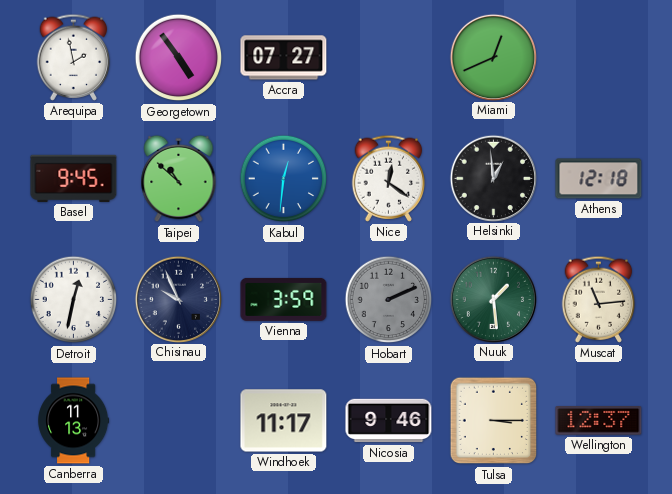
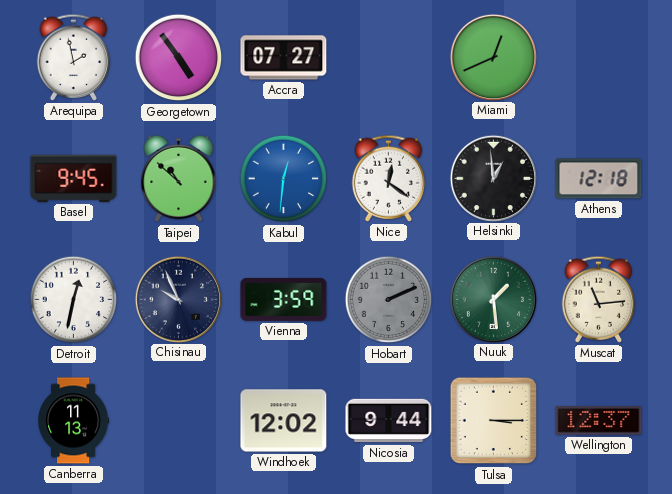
Windhoek: 11:17 -> 12:02
Nicosia: 9:46 -> 9:44
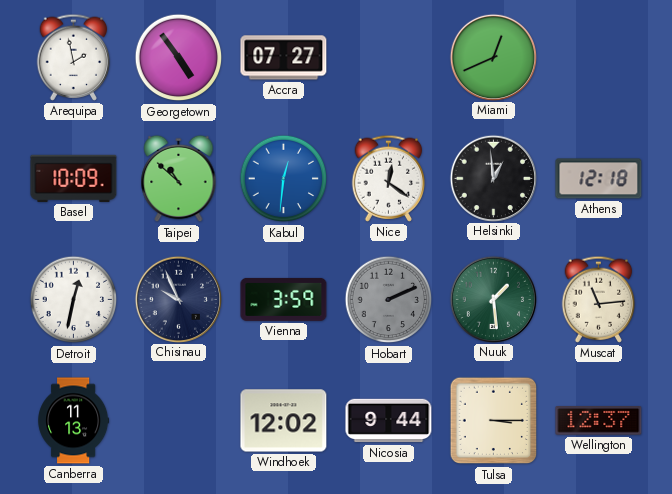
Basel: 9:45 -> 10:09
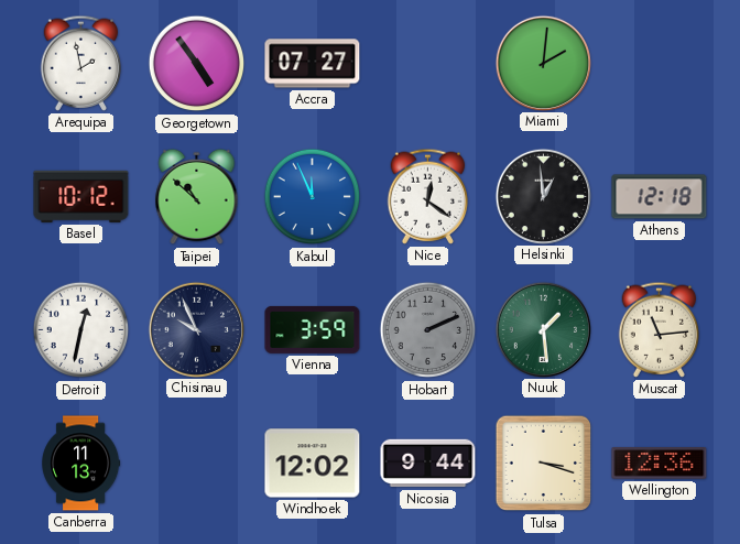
Miami: 12:41 -> 2:01
Basel: 10:09 -> 10:12
Kabul: 12:31 -> 11:56
Tulsa: 3:15 -> 3:18
Wellington: 12:37 -> 12:36
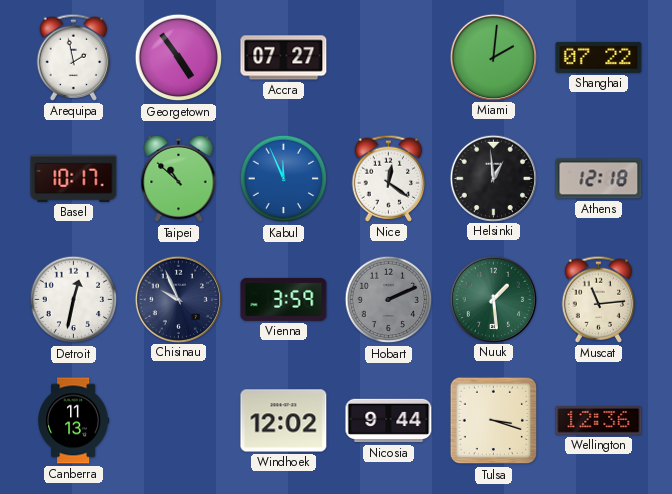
Shanghai: none -> 07:22
Basel: 10:12 -> 10:17
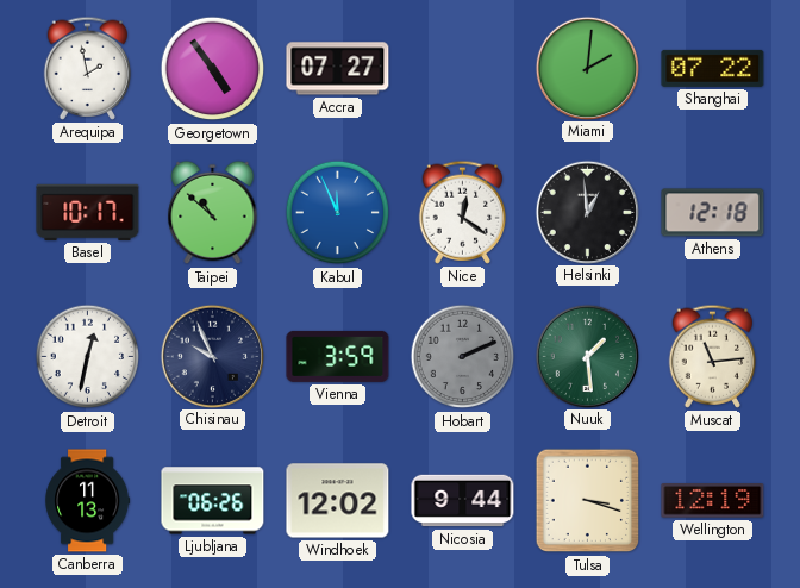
Ljubljana: none -> 06:26
Wellington: 12:36 -> 12:19
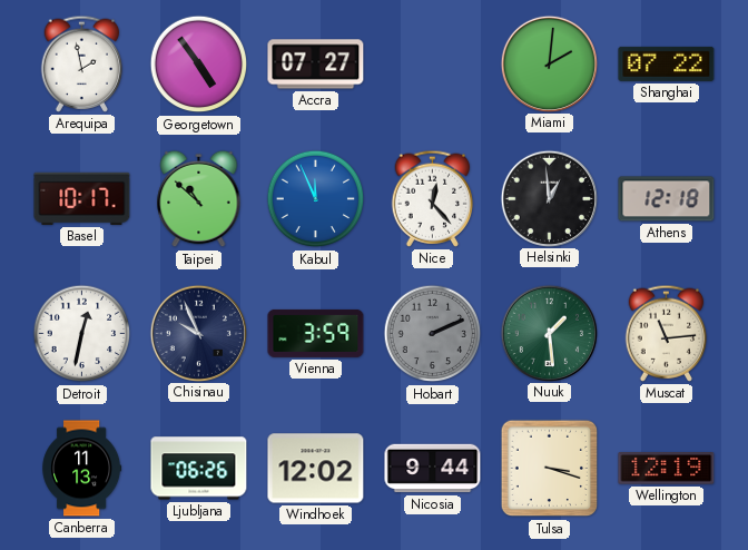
Nice: 12:21 -> 12:23
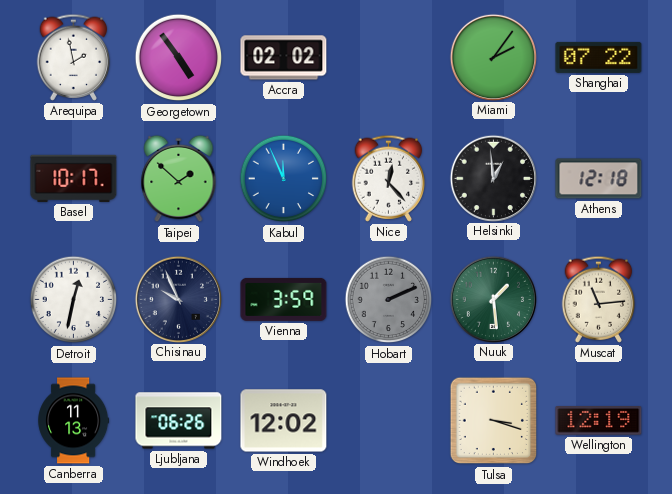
Accra: 07:27 -> 02:02
Miami: 2:01 -> 2:06
Taipei: 10:52 -> 1:52
Nicosia: 9:44 -> none
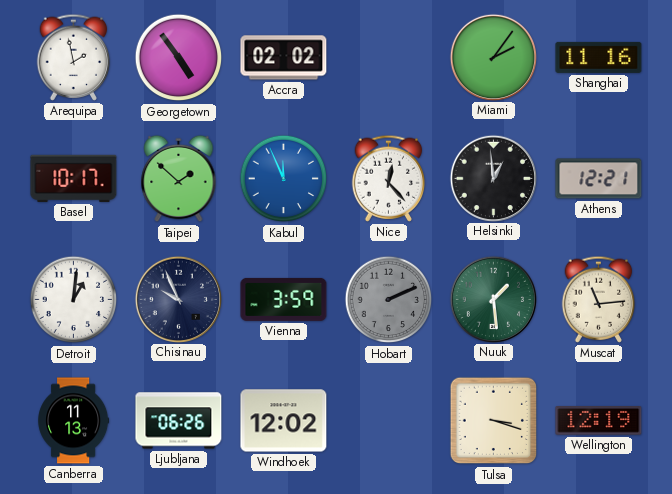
Shanghai: 07:22 -> 11:16
Athens: 12:18 -> 12:21
Detroit: 12:32 -> 1:01
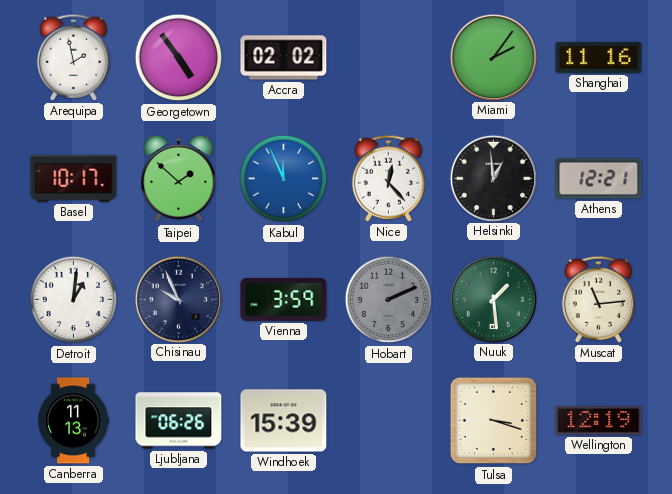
Windhoek: 12:02 -> 15:39
